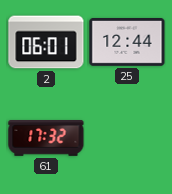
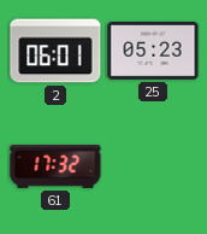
25: 12:44 -> 05:23
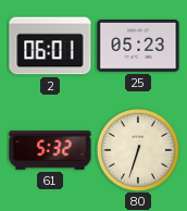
61: 17:32 -> 5:32
80: none -> 6:33
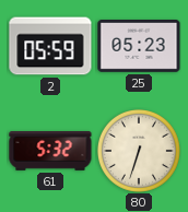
2: 06:01 -> 05:59
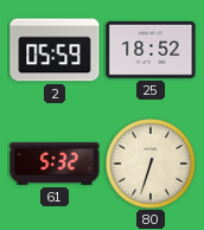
25: 05:23 -> 18:52
